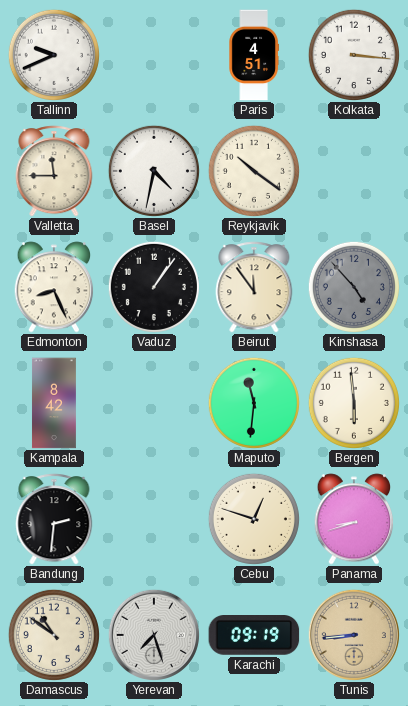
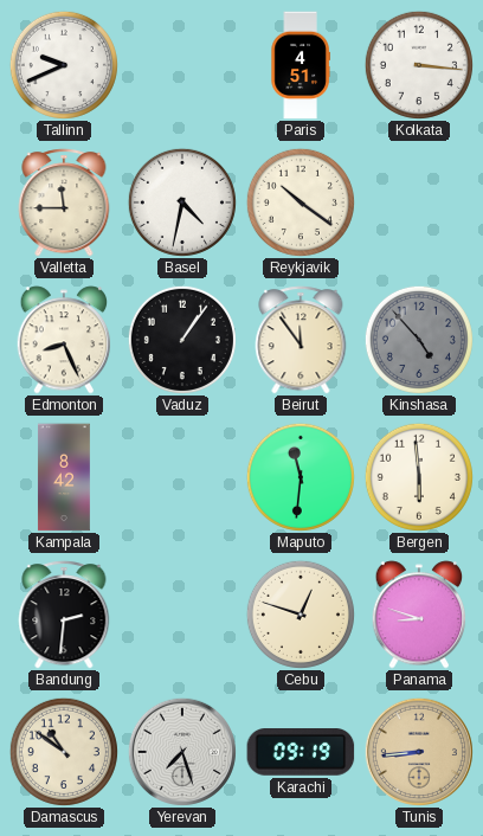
Panama: 8:42 -> 8:48
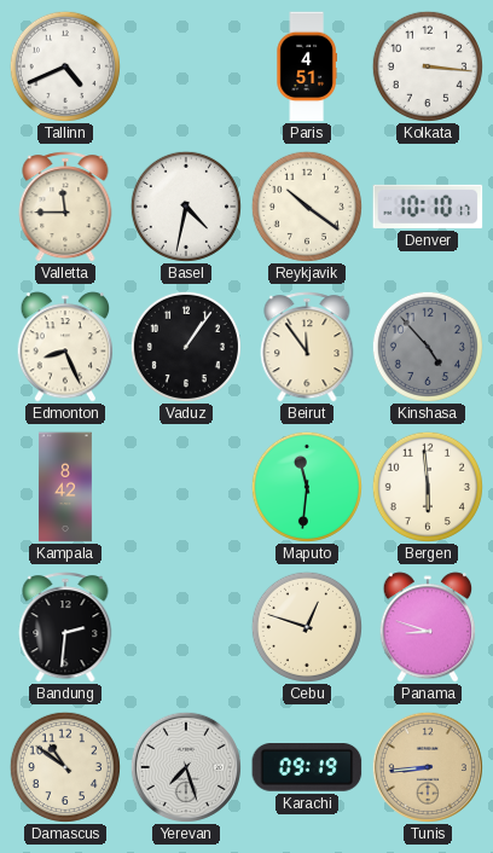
Tallinn: 9:41 -> 4:41
Denver: none -> 10:10
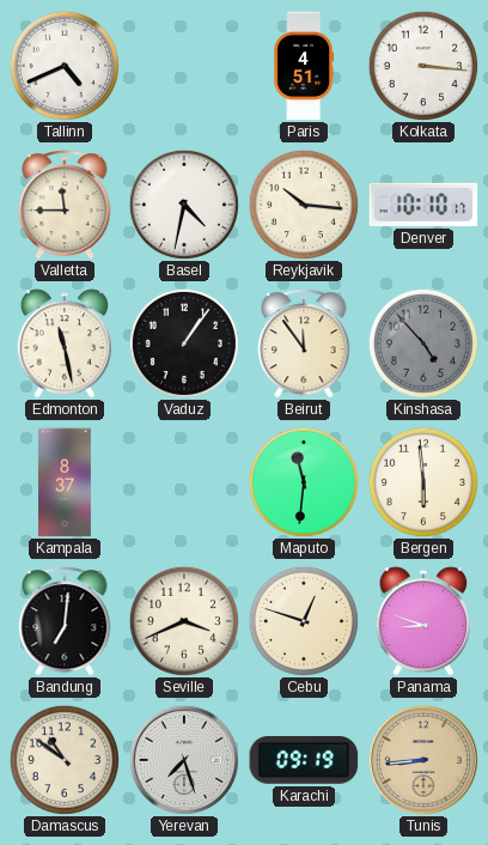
Reykjavik: 10:21 -> 10:16
Edmonton: 8:26 -> 11:28
Kampala: 8:42 -> 8:37
Bandung: 2:31 -> 7:01
Seville: none -> 3:41
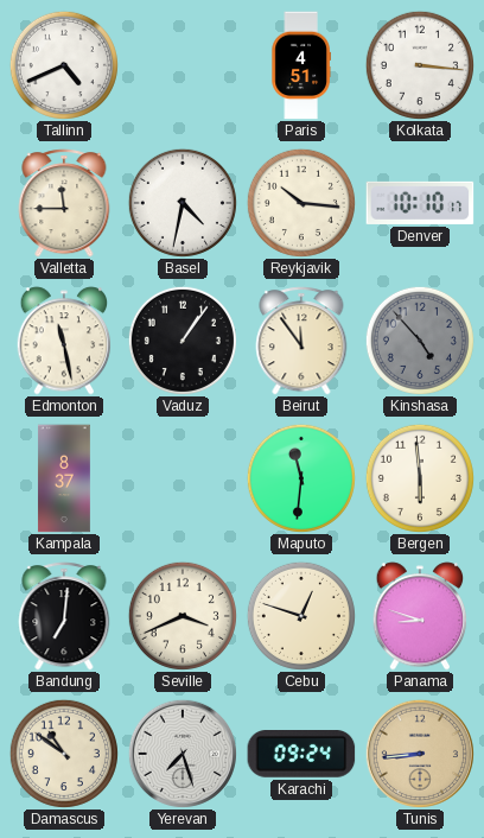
Karachi: 09:19 -> 09:24
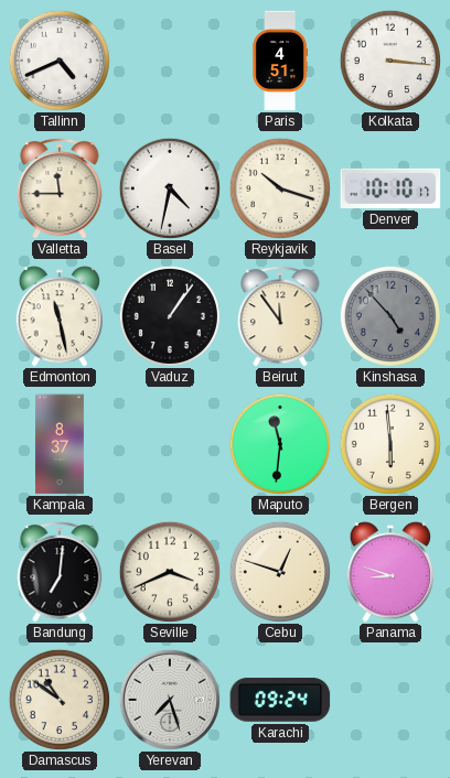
Reykjavik: 10:16 -> 10:18
Tunis: 8:44 -> none
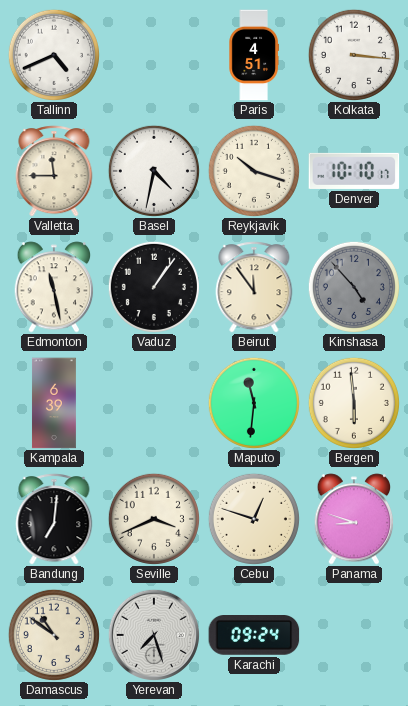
Kampala: 8:37 -> 6:39
